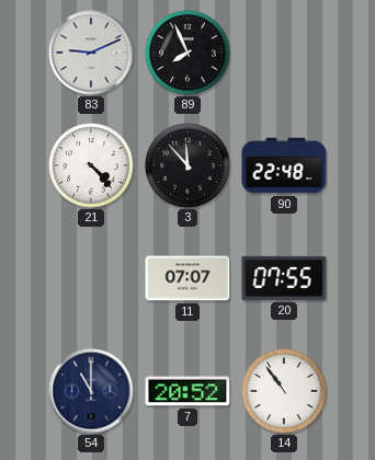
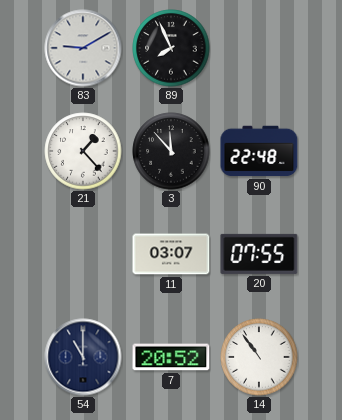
83: 9:11 -> 9:10
21: 4:23 -> 1:23
11: 07:07 -> 03:07
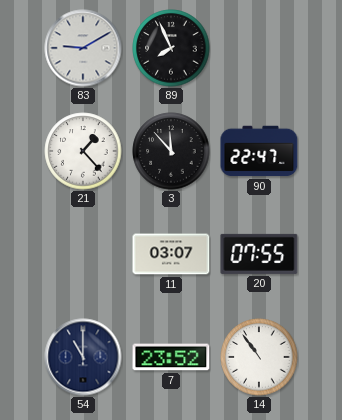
90: 22:48 -> 22:47
7: 20:52 -> 23:52
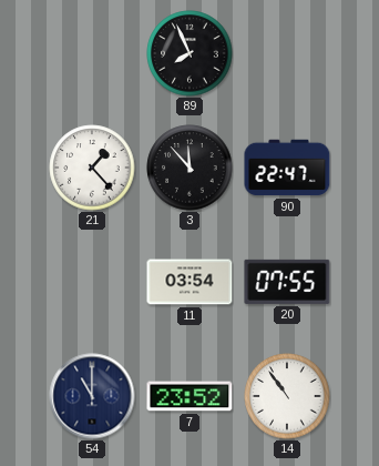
83: 9:10 -> none
11: 03:07 -> 03:54
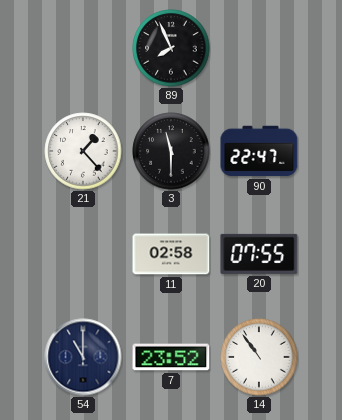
3: 11:53 -> 11:30
11: 03:54 -> 02:58
